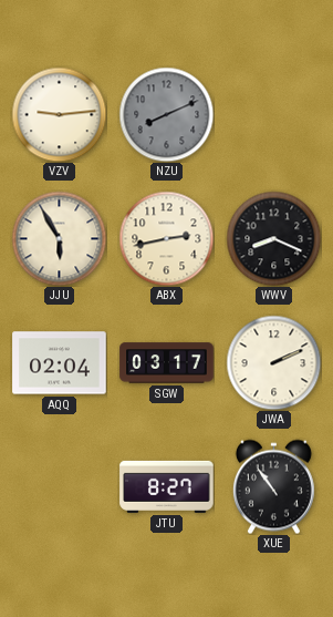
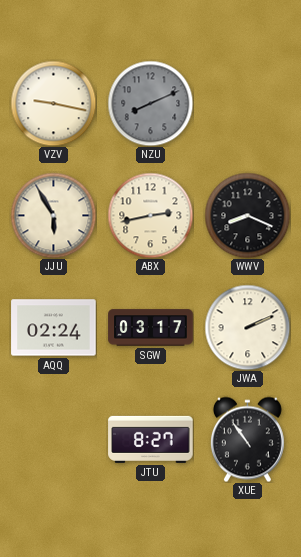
VZV: 9:14 -> 9:17
AQQ: 02:04 -> 02:24
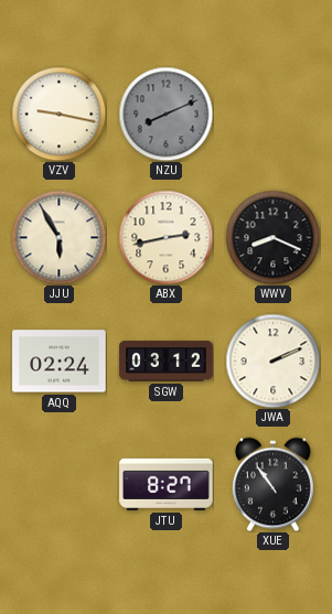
SGW: 03:17 -> 03:12
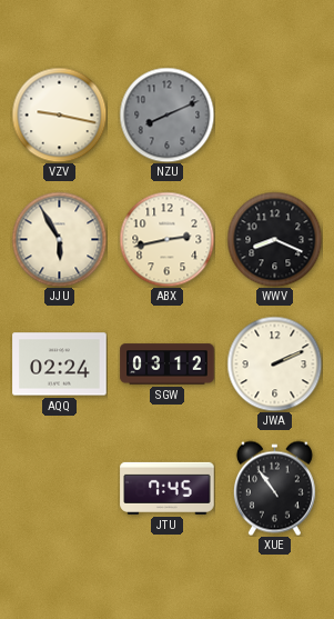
JTU: 8:27 -> 7:45
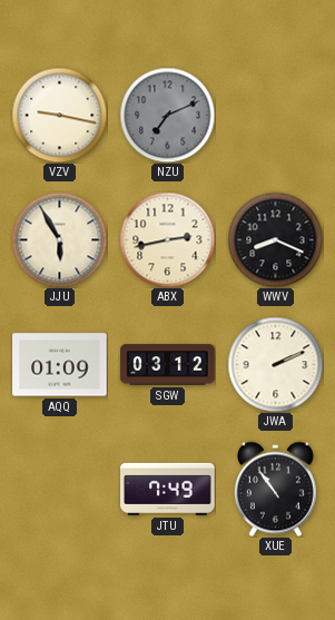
NZU: 8:11 -> 7:11
AQQ: 02:24 -> 01:09
JTU: 7:45 -> 7:49
